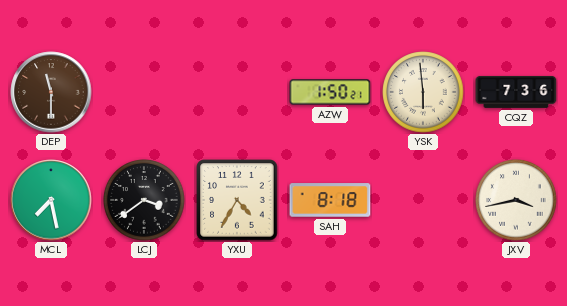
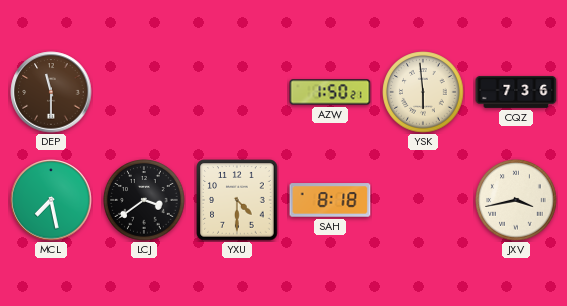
YXU: 4:35 -> 4:30
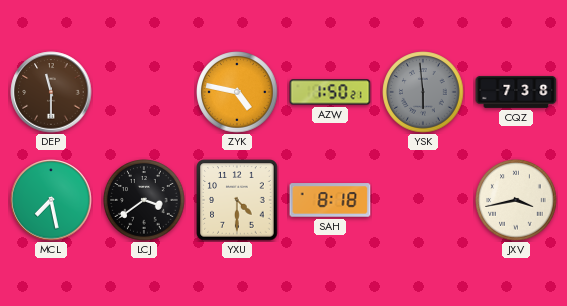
ZYK: none -> 4:47
YSK dial: cream -> grey
CQZ: 7:36 -> 7:38
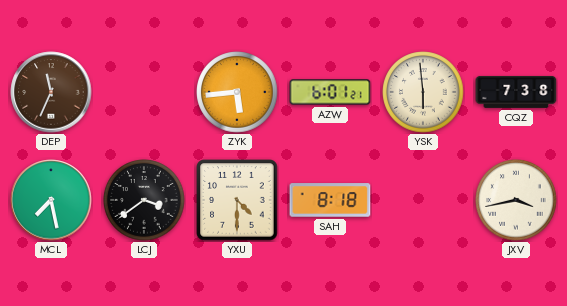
DEP: 11:30 -> 11:34
ZYK: 4:47 -> 5:44
AZW: 1:50 -> 6:01
YSK dial: grey -> cream
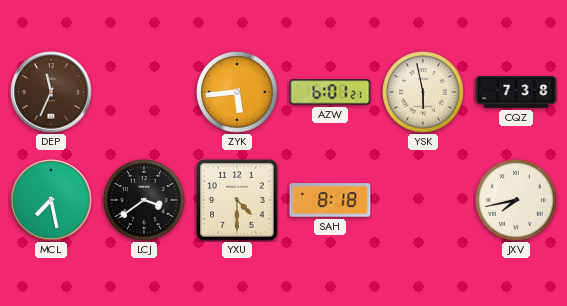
YSK: 5:59 -> 5:58
JXV: 3:43 -> 7:43
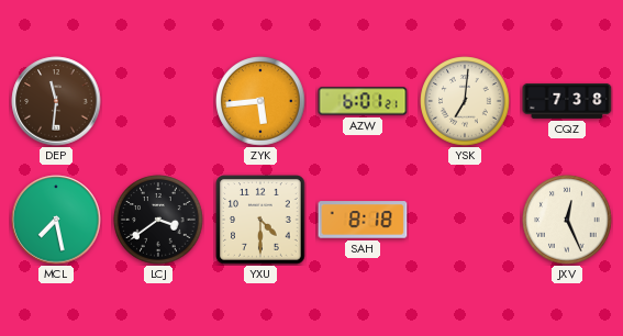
DEP: 11:34 -> 11:31
YSK: 5:58 -> 7:01
JXV: 7:43 -> 12:26
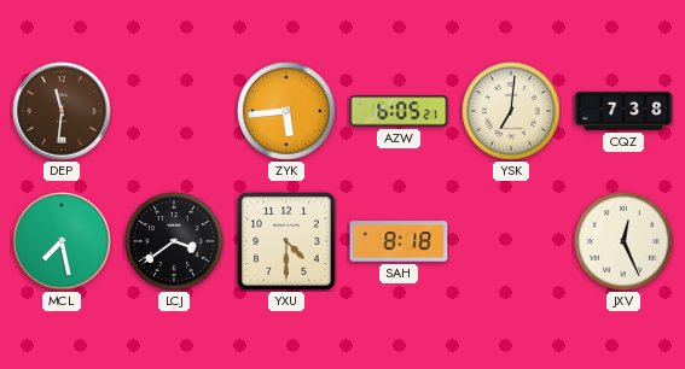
AZW: 6:01 -> 6:05
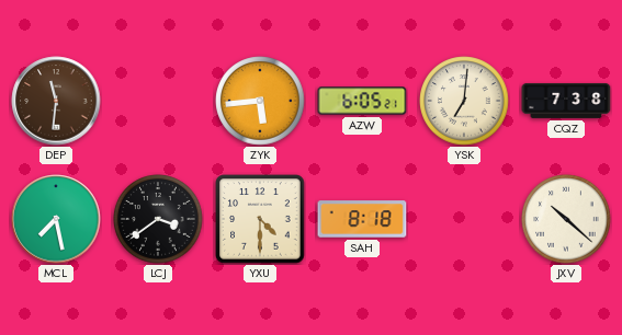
JXV: 12:26 -> 10:22
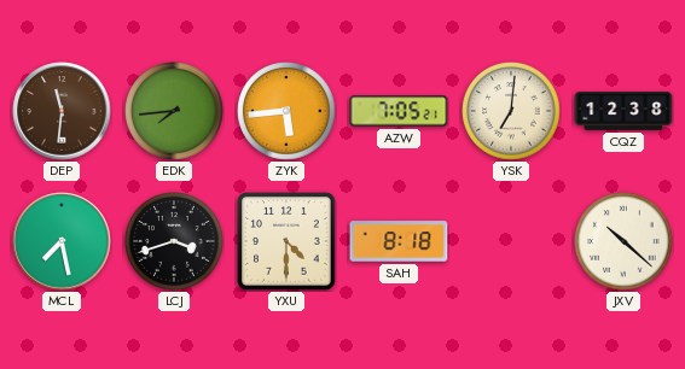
EDK: none -> 7:44
AZW: 6:05 -> 7:05
CQZ: 7:38 -> 12:38
LCJ: 3:39 -> 3:42
